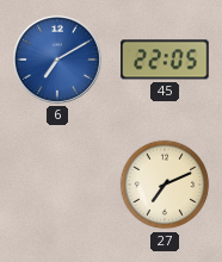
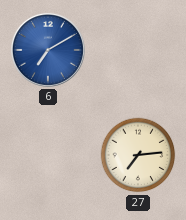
45: 22:05 -> none
27: 7:11 -> 7:14
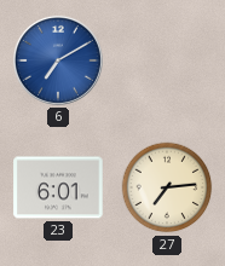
23: none -> 6:01
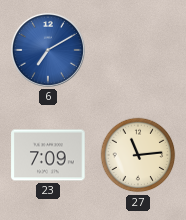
23: 6:01 -> 7:09
27: 7:14 -> 11:14
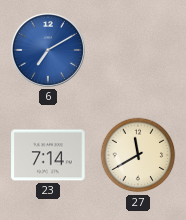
23: 7:09 -> 7:14
27: 11:14 -> 11:40
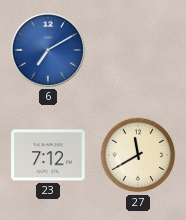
23: 7:14 -> 7:12
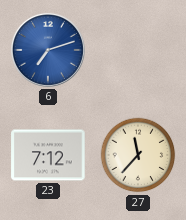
6: 7:10 -> 7:12
27: 11:40 -> 11:37
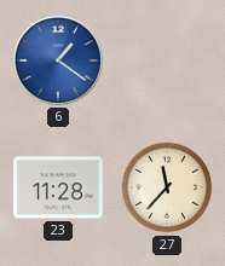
6: 7:12 -> 1:21
23: 7:12 -> 11:28
